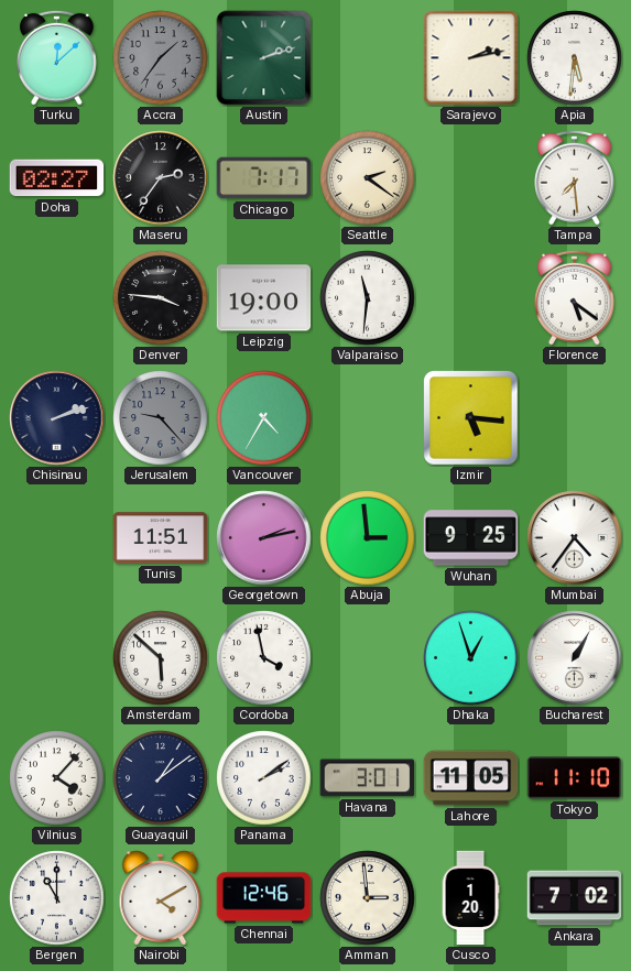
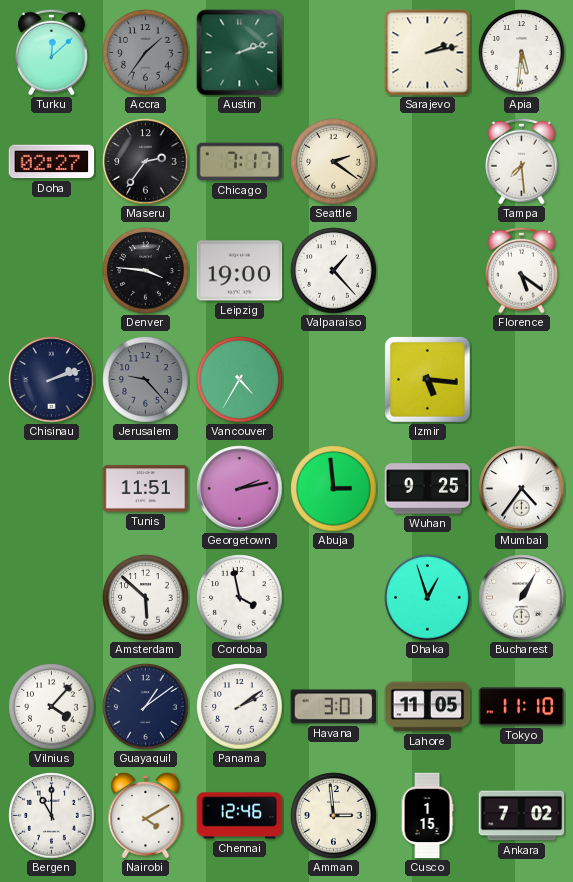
Valparaiso: 11:31 -> 1:23
Cusco: 1:20 -> 1:15
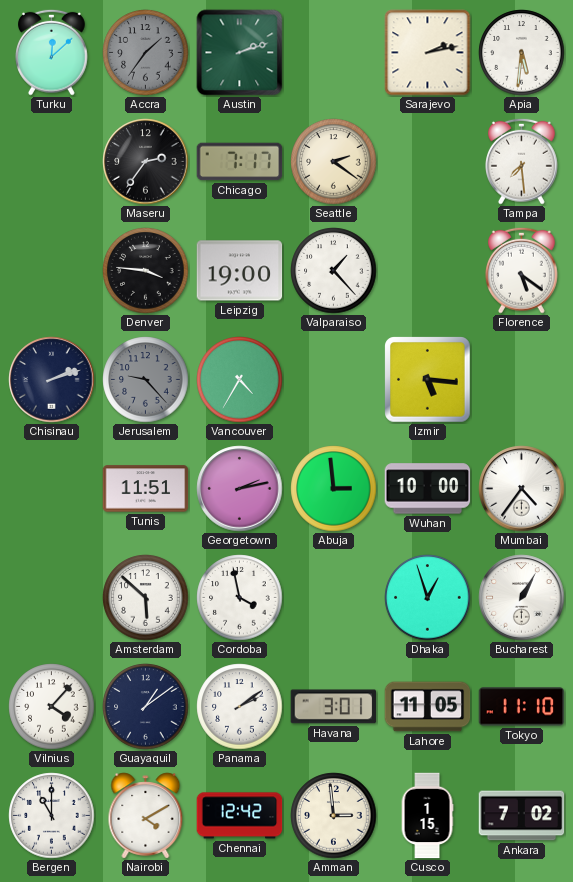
Doha: 02:27 -> none
Wuhan: 9:25 -> 10:00
Chennai: 12:46 -> 12:42
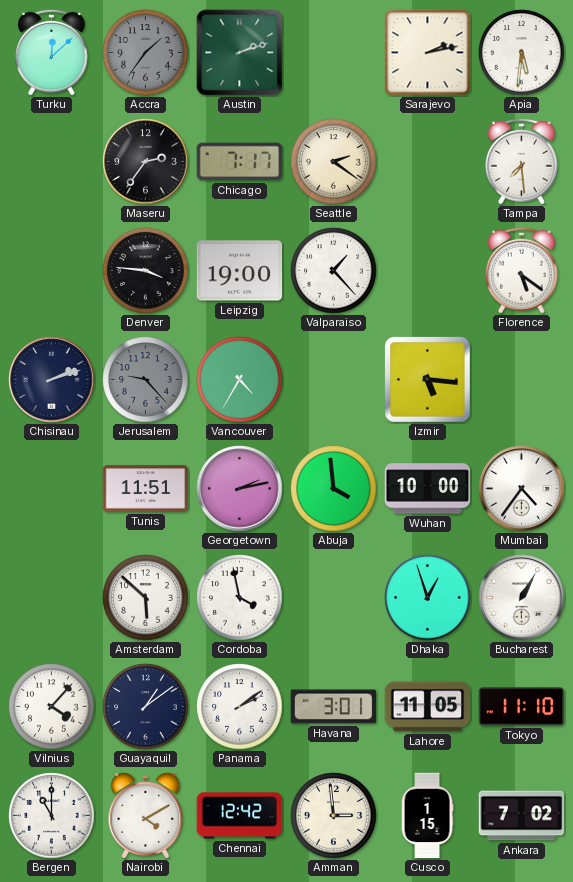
Abuja: 2:59 -> 3:59
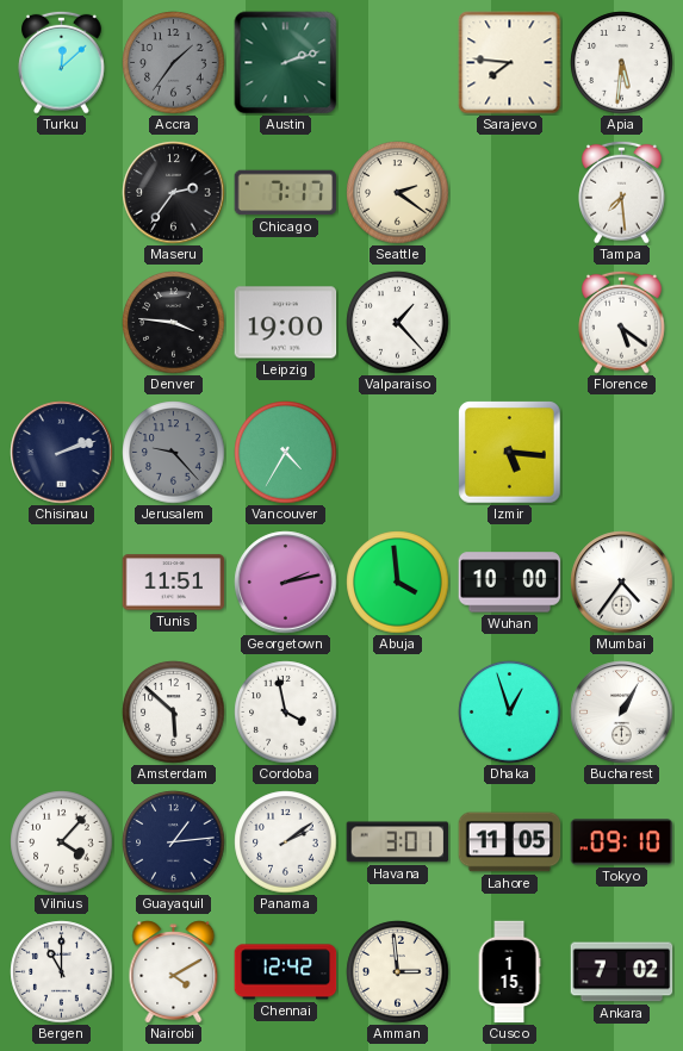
Sarajevo: 2:13 -> 7:46
Guayaquil: 1:09 -> 1:14
Tokyo: 11:10 -> 09:10
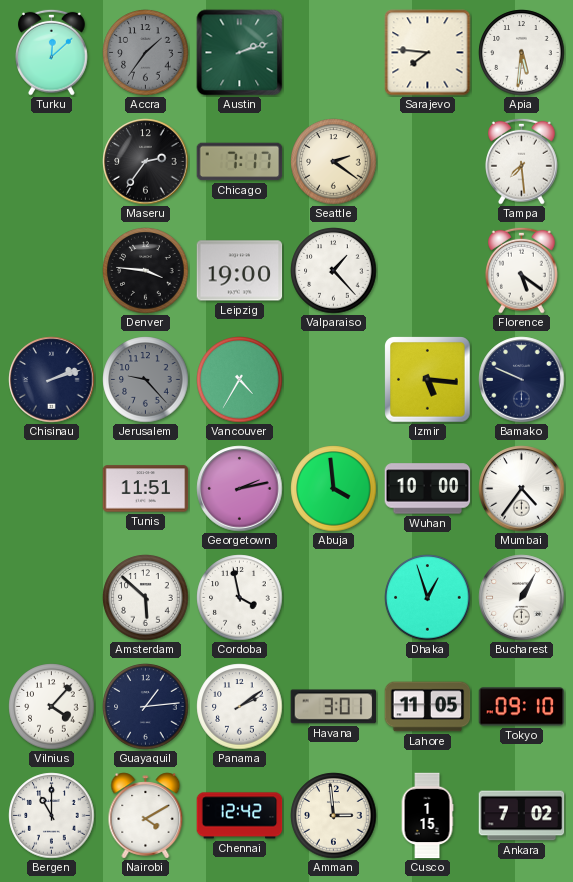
Bamako: none -> 9:49
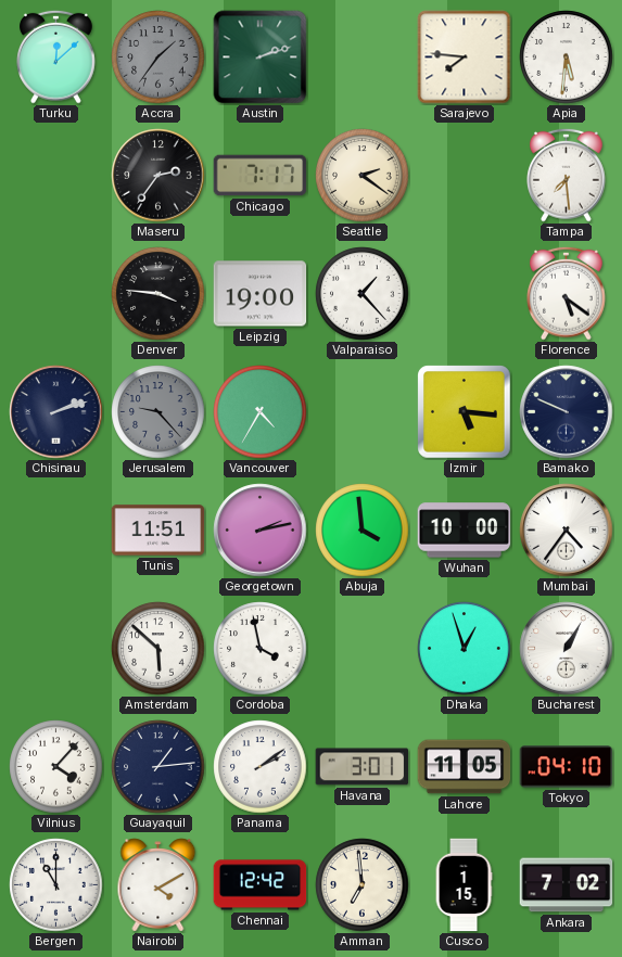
Tokyo: 09:10 -> 04:10
Amman: 2:59 -> 6:59
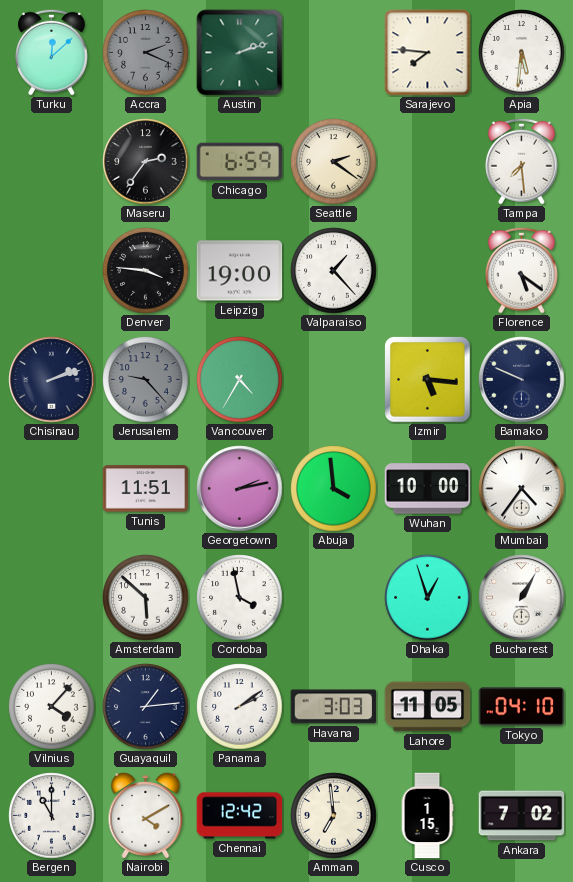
Accra: 1:36 -> 2:19
Chicago: 7:17 -> 6:59
Havana: 3:01 -> 3:03
